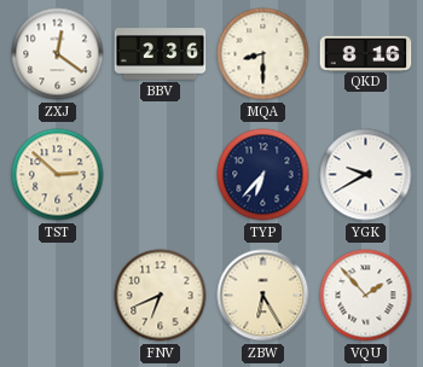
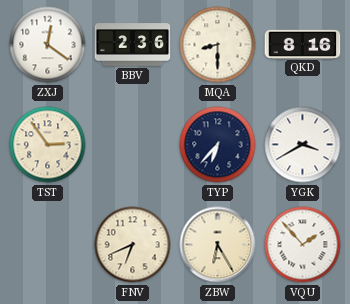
TST: 2:52 -> 2:54
YGK: 9:40 -> 3:40
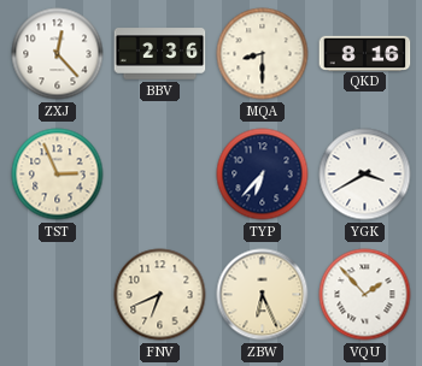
ZXJ: 12:21 -> 12:23
TST: 2:54 -> 2:56
ZBW: 6:25 -> 6:26
